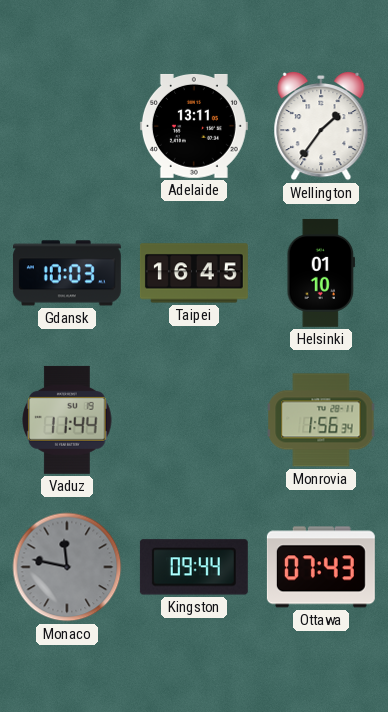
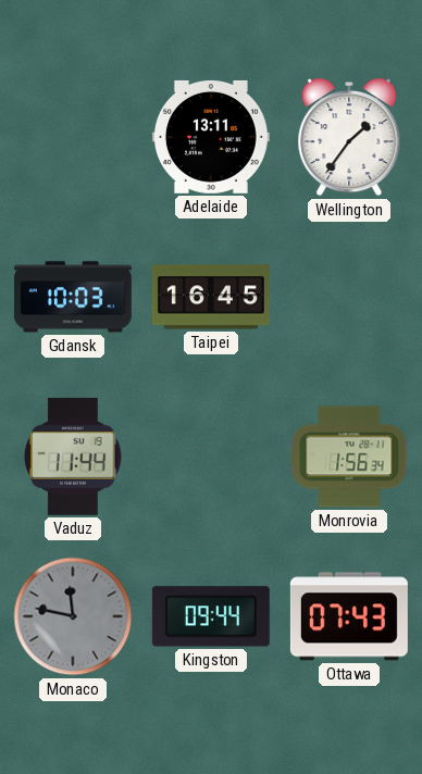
Helsinki: 01:10 -> none
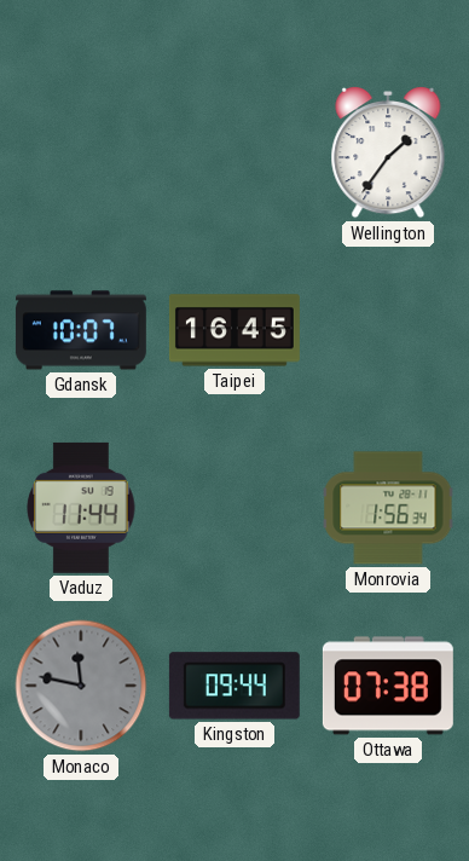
Adelaide: 13:11 -> none
Gdansk: 10:03 -> 10:07
Ottawa: 07:43 -> 07:38
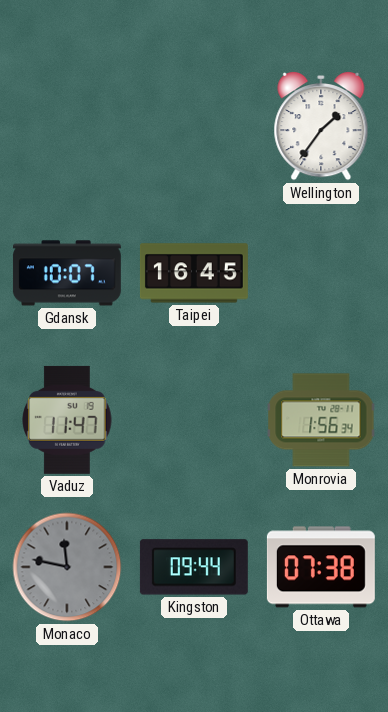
Vaduz: 11:44 -> 11:47
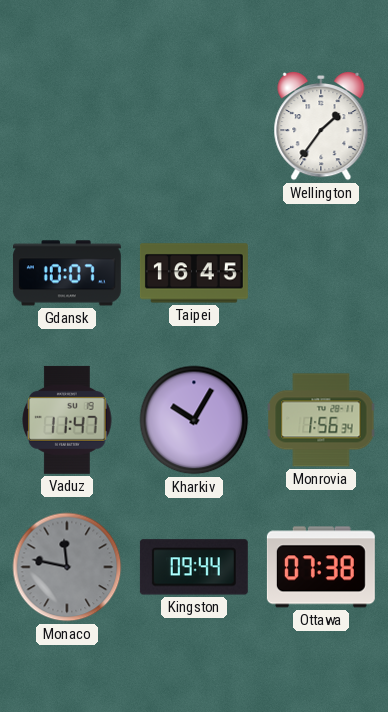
Kharkiv: none -> 10:05
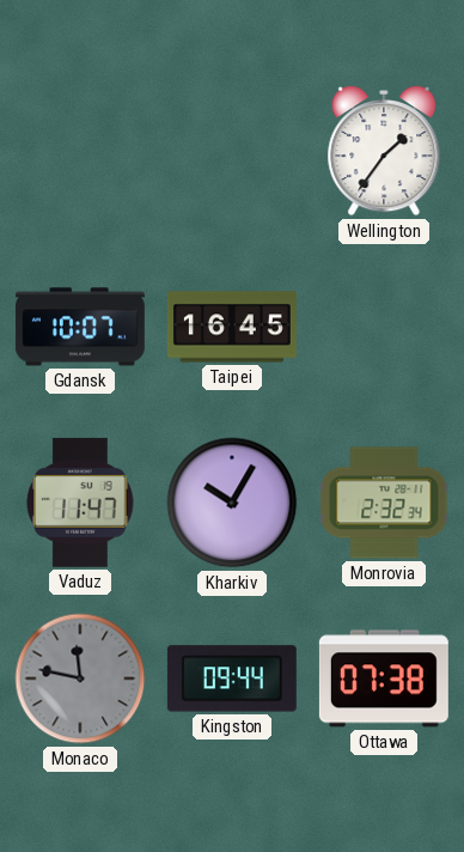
Monrovia: 1:56 -> 2:32
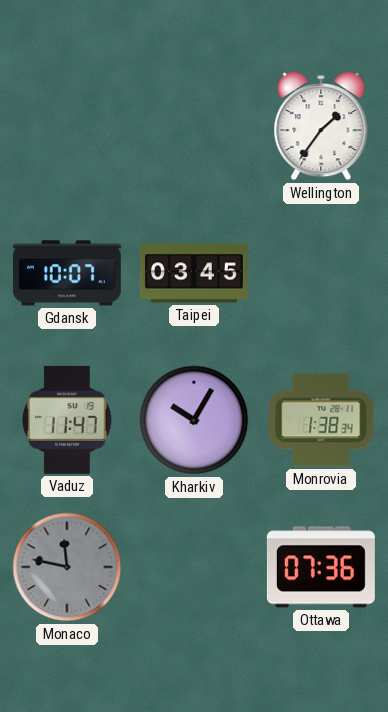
Taipei: 16:45 -> 03:45
Monrovia: 2:32 -> 1:38
Kingston: 09:44 -> none
Ottawa: 07:38 -> 07:36
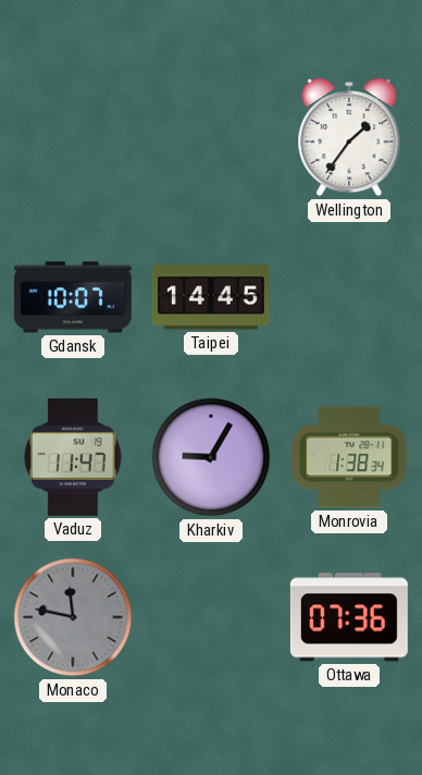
Taipei: 03:45 -> 14:45
Kharkiv: 10:05 -> 9:05
